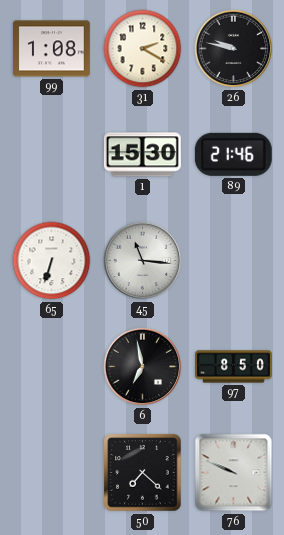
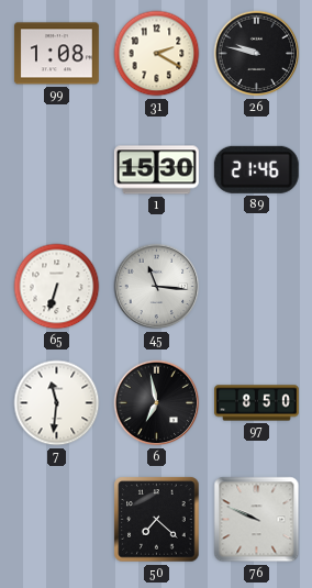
7: none -> 11:31
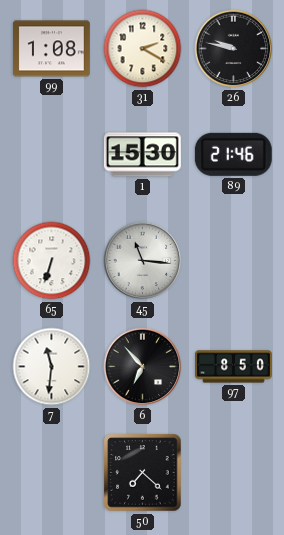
6: 6:58 -> 6:53
76: 9:49 -> none
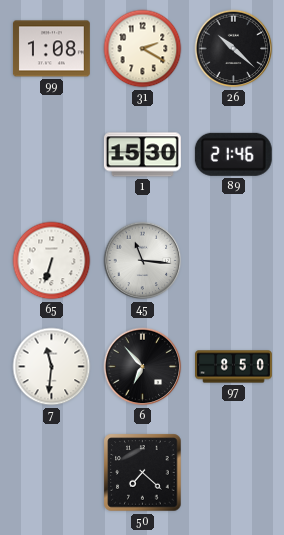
26: 9:47 -> 10:22
